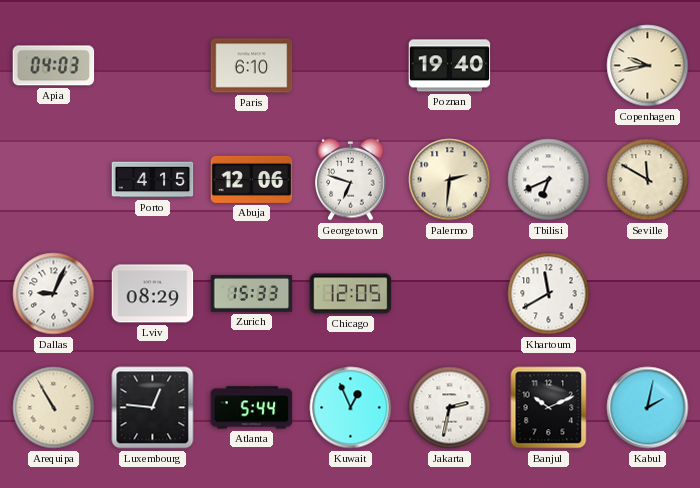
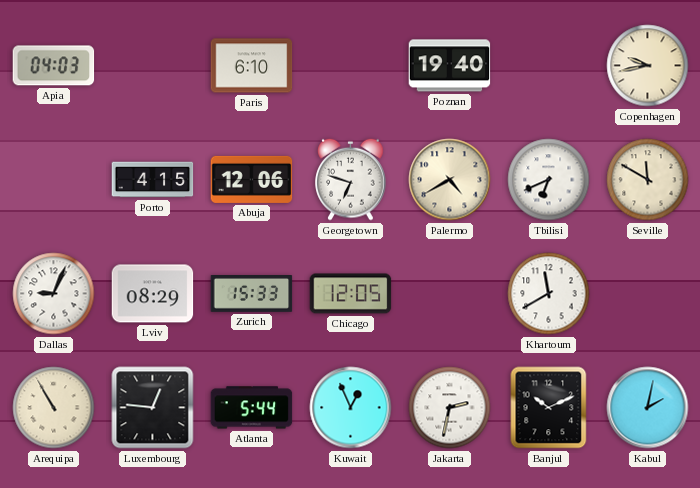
Palermo: 2:31 -> 4:40
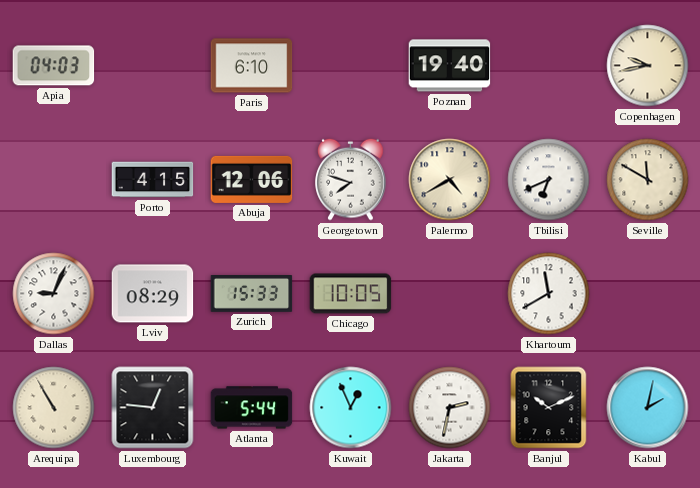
Georgetown: 6:48 -> 7:48
Chicago: 12:05 -> 10:05
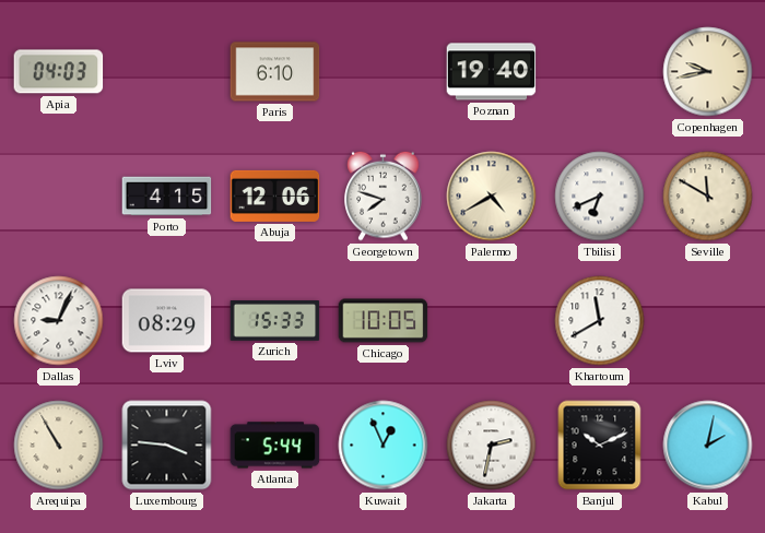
Luxembourg: 12:46 -> 3:46
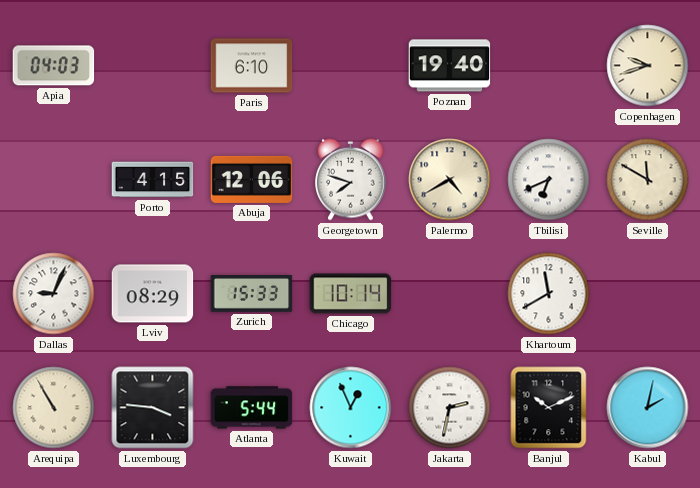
Copenhagen: 9:43 -> 9:42
Chicago: 10:05 -> 10:14
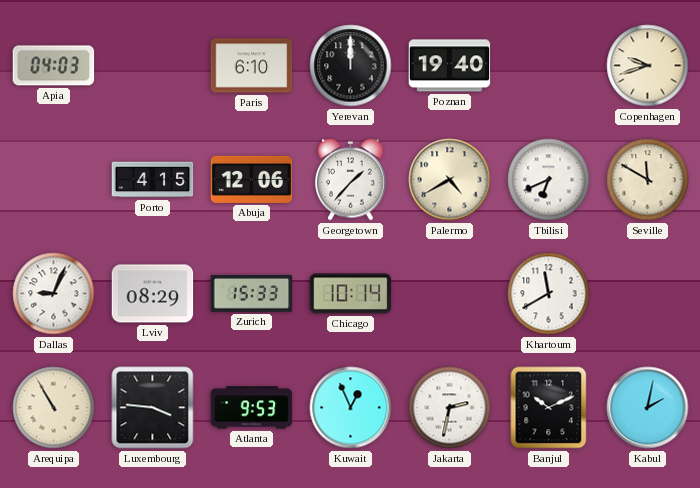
Yerevan: none -> 12:00
Georgetown: 7:48 -> 1:37
Atlanta: 5:44 -> 9:53
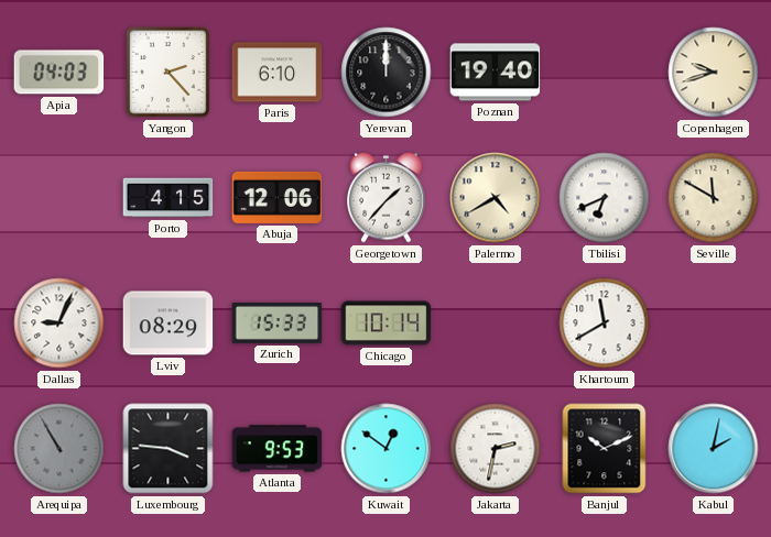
Yangon: none -> 2:23
Arequipa dial: cream -> grey
Kuwait: 12:56 -> 12:51
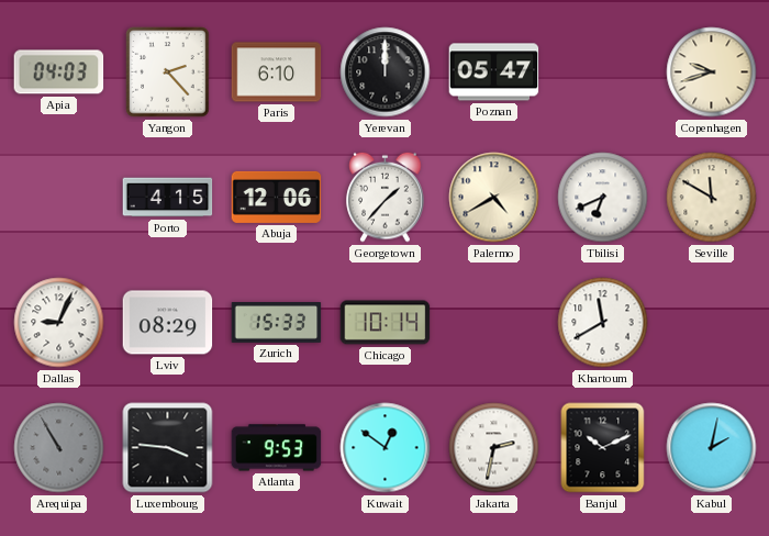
Poznan: 19:40 -> 05:47
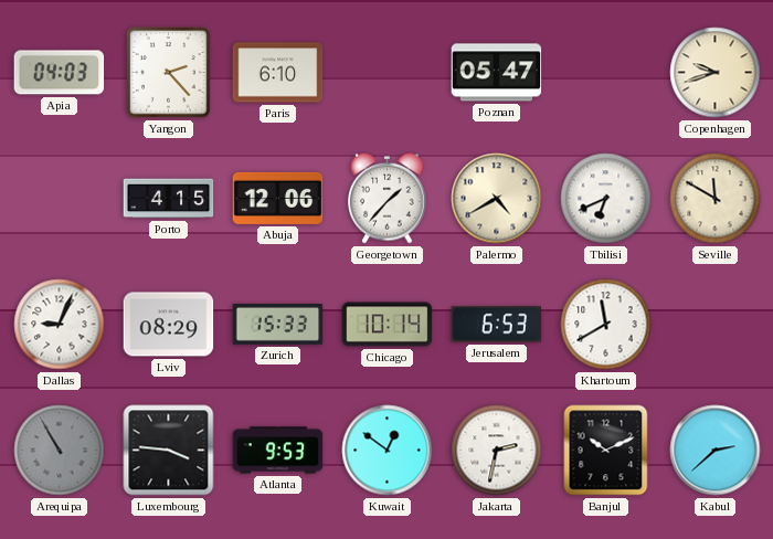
Yerevan: 12:00 -> none
Jerusalem: none -> 6:53
Kabul: 2:02 -> 2:38
